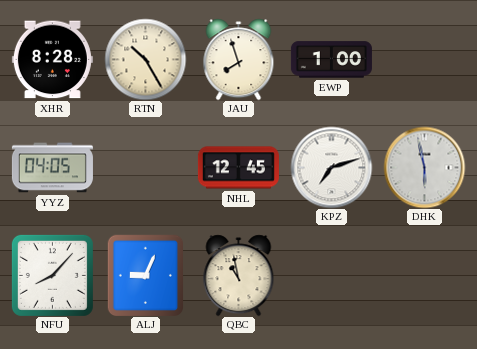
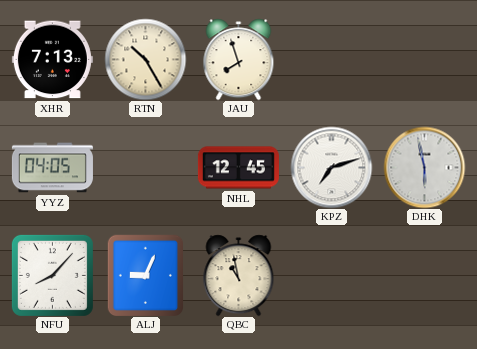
XHR: 8:28 -> 7:13
EWP: 1:00 -> none
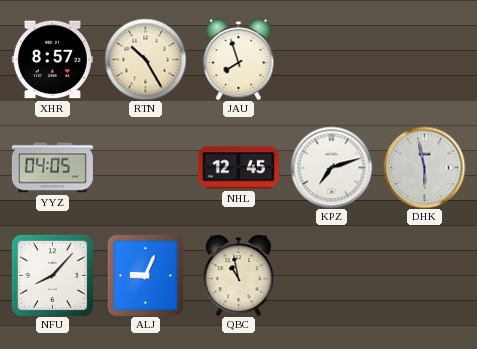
XHR: 7:13 -> 8:57
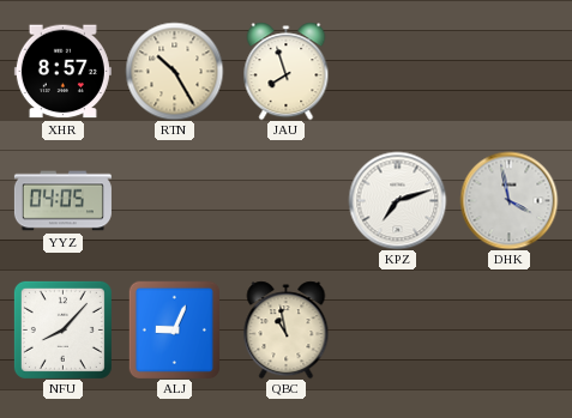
NHL: 12:45 -> none
DHK: 5:58 -> 3:58
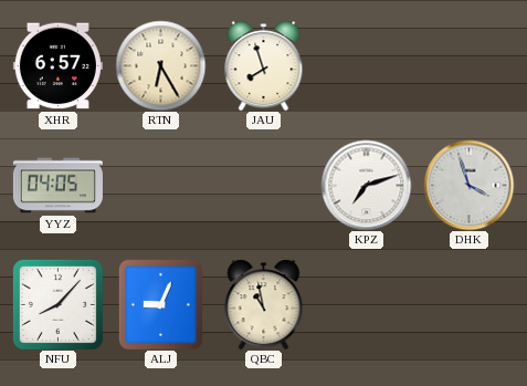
XHR: 8:57 -> 6:57
RTN: 10:25 -> 6:25
DHK: 3:58 -> 3:57
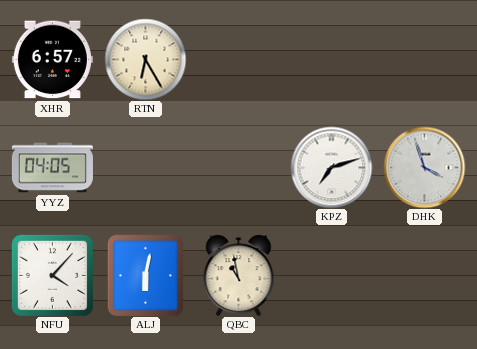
JAU: 7:57 -> none
NFU: 8:07 -> 4:07
ALJ: 9:04 -> 6:02
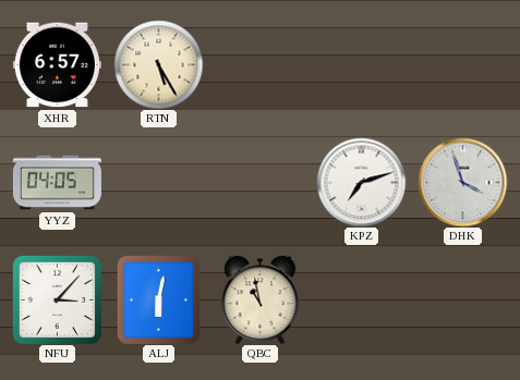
RTN: 6:25 -> 5:25
NFU: 4:07 -> 3:07
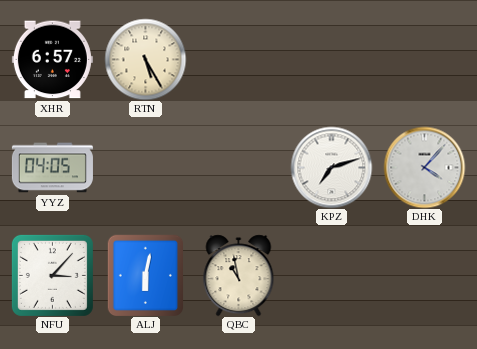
DHK: 3:57 -> 4:07
